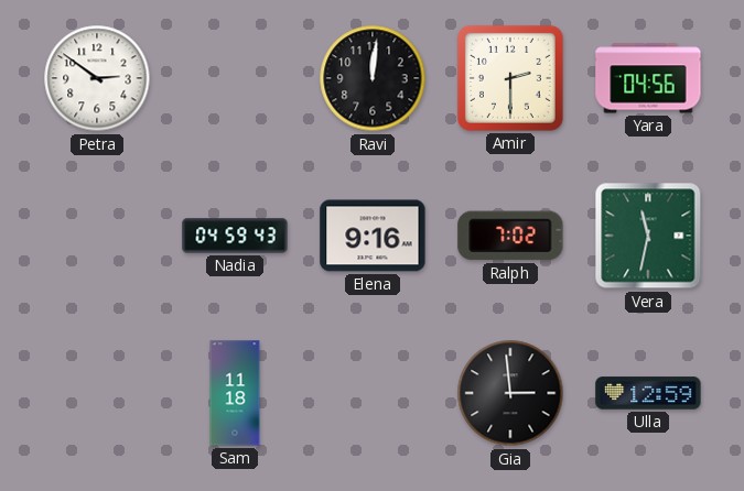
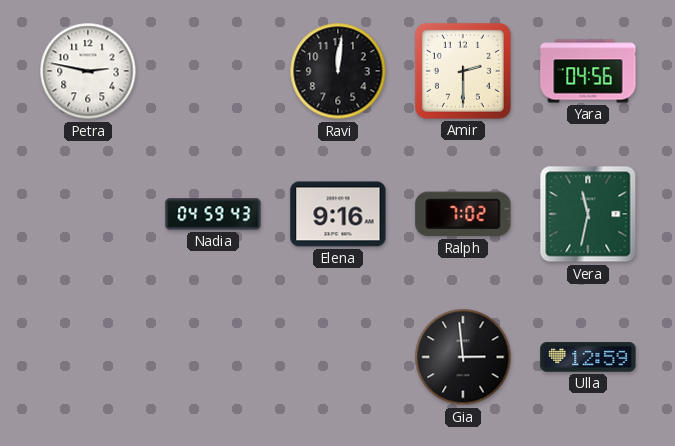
Petra: 2:51 -> 2:47
Sam: 11:18 -> none
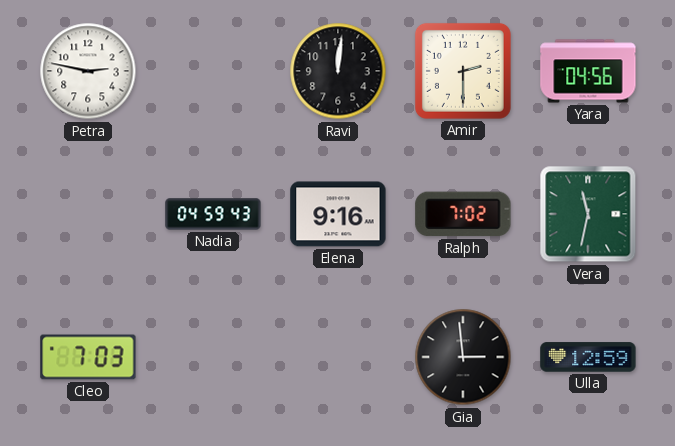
Cleo: none -> 7:03
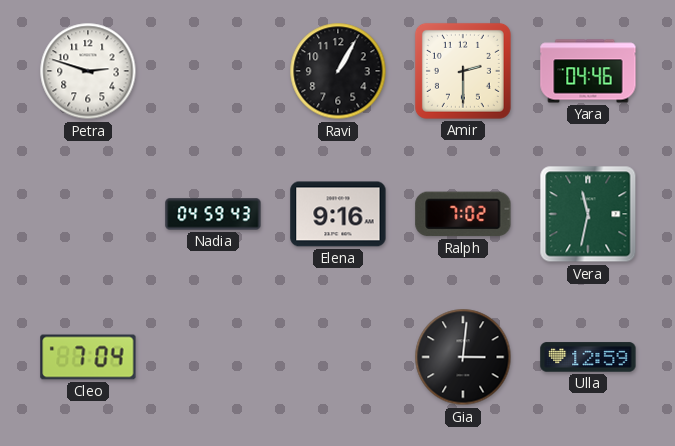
Petra: 2:47 -> 2:48
Ravi: 12:01 -> 1:05
Yara: 04:56 -> 04:46
Cleo: 7:03 -> 7:04
Gia: 2:59 -> 3:01
